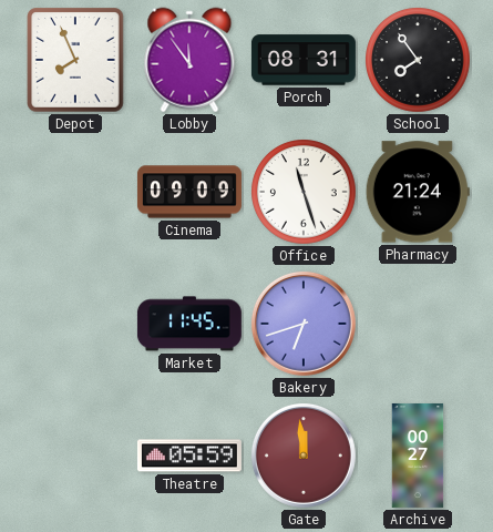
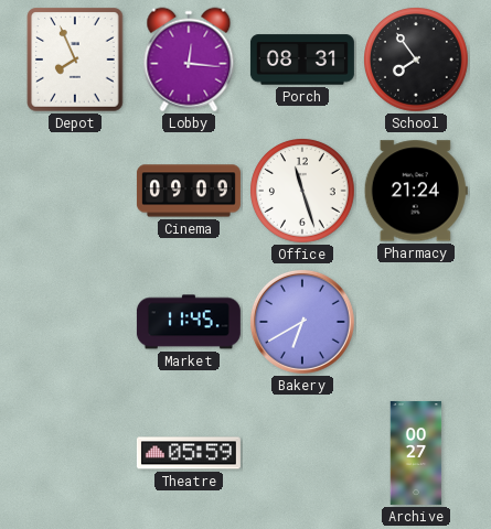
Lobby: 11:54 -> 12:16
Bakery: 6:42 -> 6:40
Gate: 11:59 -> none
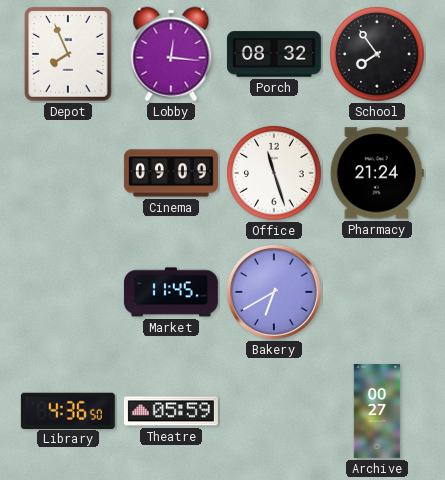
Porch: 08:31 -> 08:32
Library: none -> 4:36
